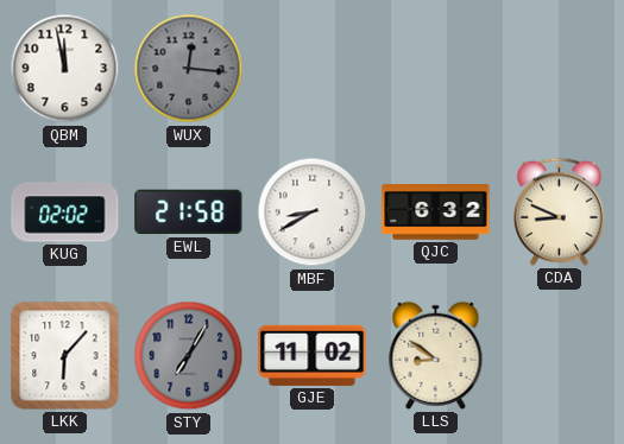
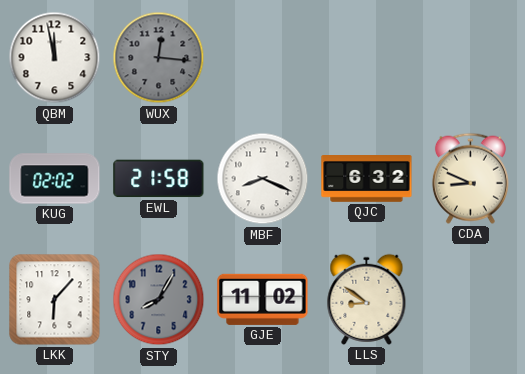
MBF: 8:40 -> 8:19
STY: 7:05 -> 8:05
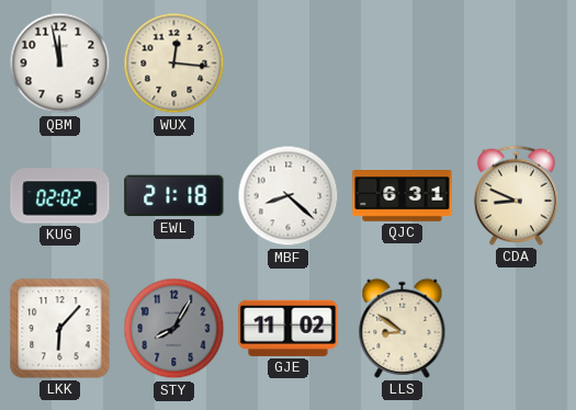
WUX dial: grey -> cream
EWL: 21:58 -> 21:18
MBF: 8:19 -> 8:22
QJC: 6:32 -> 6:31
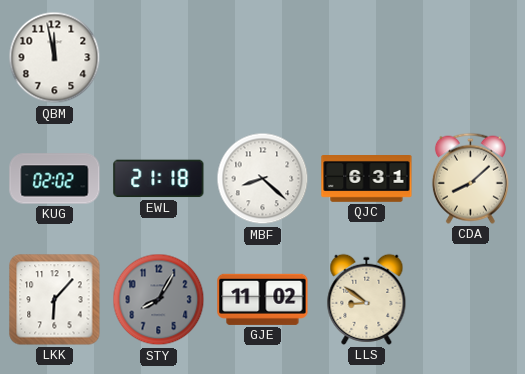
WUX: 12:16 -> none
CDA: 8:49 -> 8:08
